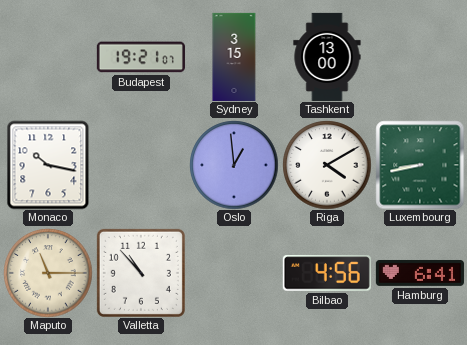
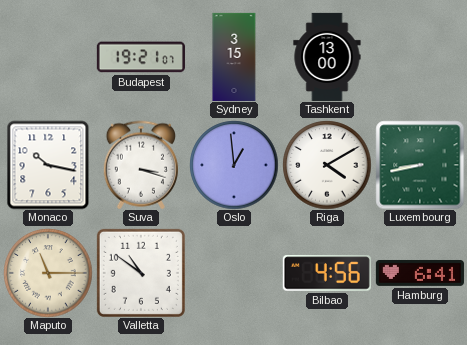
Suva: none -> 3:18
Valletta: 10:53 -> 10:51
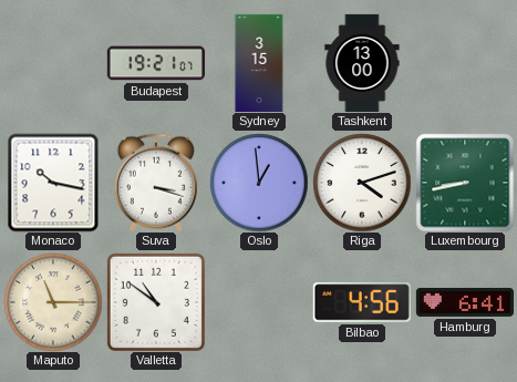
Riga: 4:10 -> 4:12
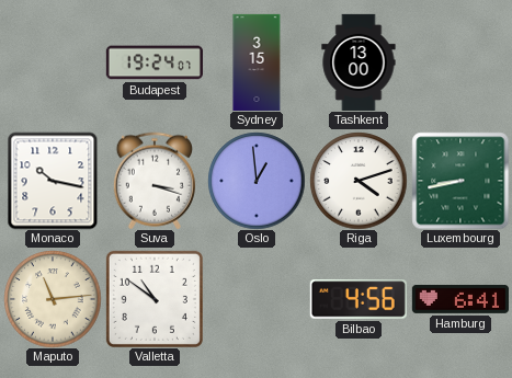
Budapest: 19:21 -> 19:24
Maputo: 11:15 -> 11:14
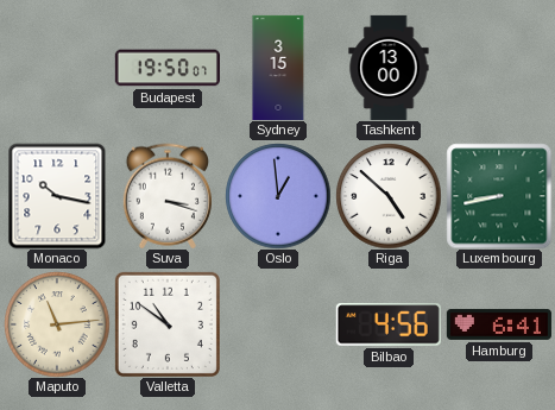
Budapest: 19:24 -> 19:50
Riga: 4:12 -> 4:52
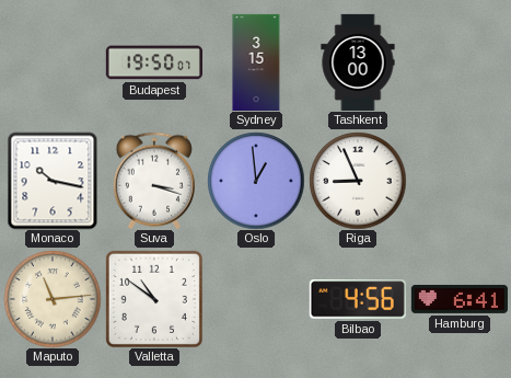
Riga: 4:52 -> 8:56
Luxembourg: 8:43 -> none
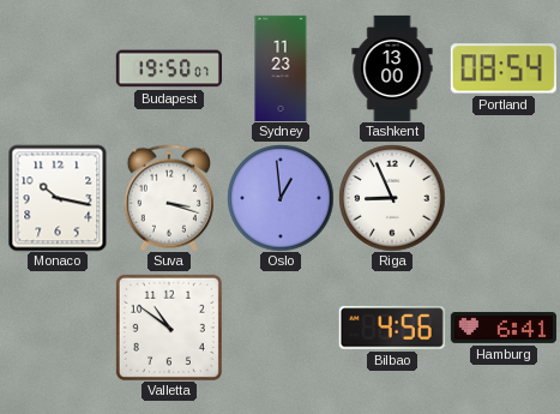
Sydney: 3:15 -> 11:23
Portland: none -> 08:54
Maputo: 11:14 -> none
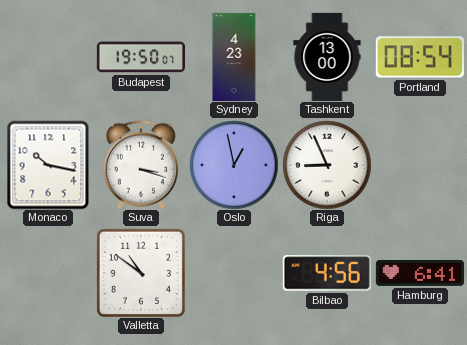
Sydney: 11:23 -> 4:23
Oslo: 12:59 -> 12:58
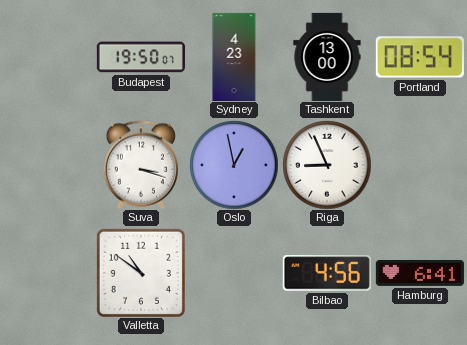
Monaco: 10:17 -> none
